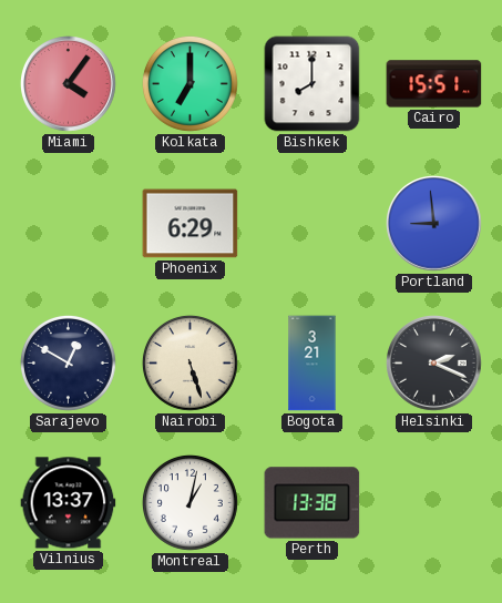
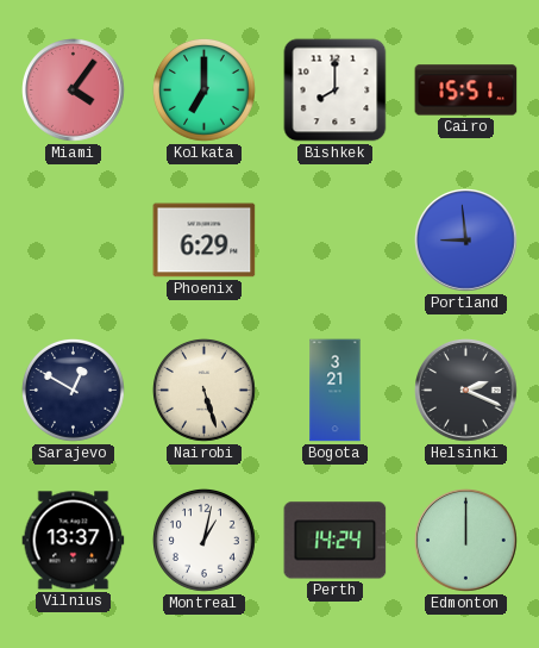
Perth: 13:38 -> 14:24
Edmonton: none -> 12:00
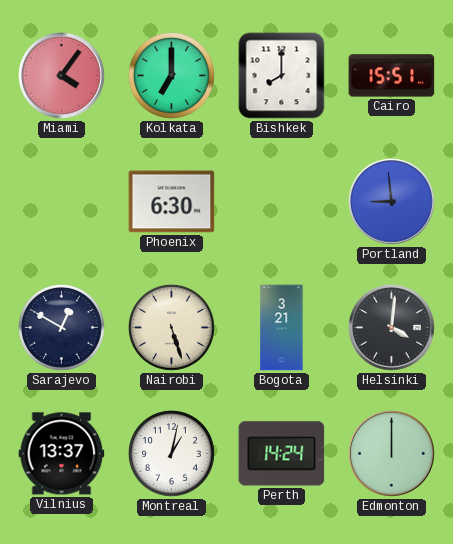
Phoenix: 6:29 -> 6:30
Helsinki: 2:19 -> 4:01
